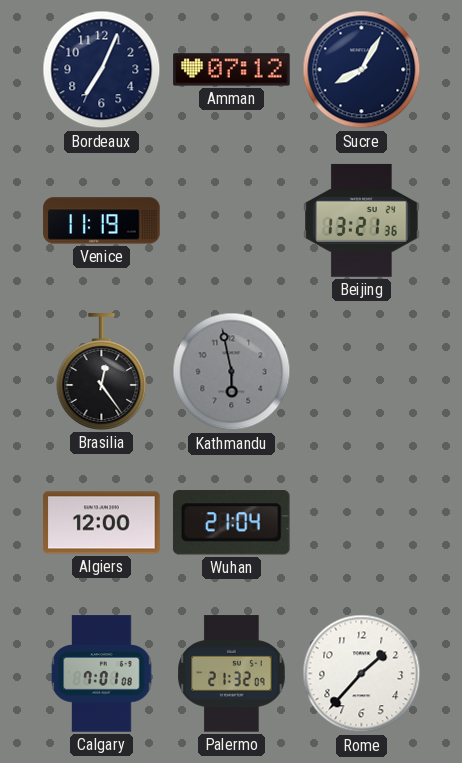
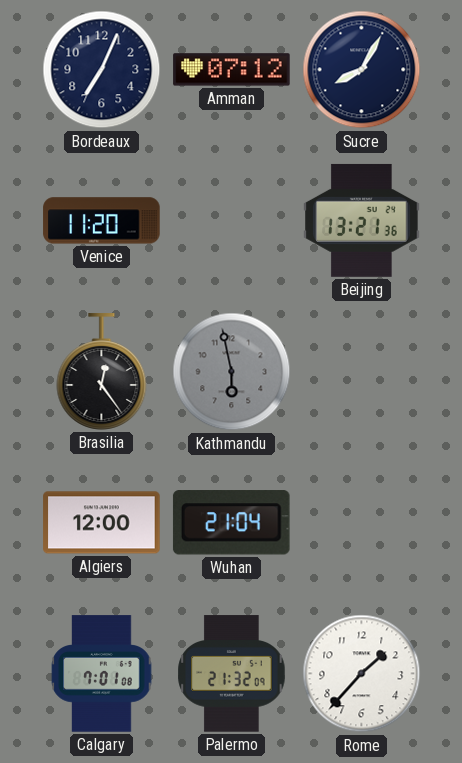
Venice: 11:19 -> 11:20
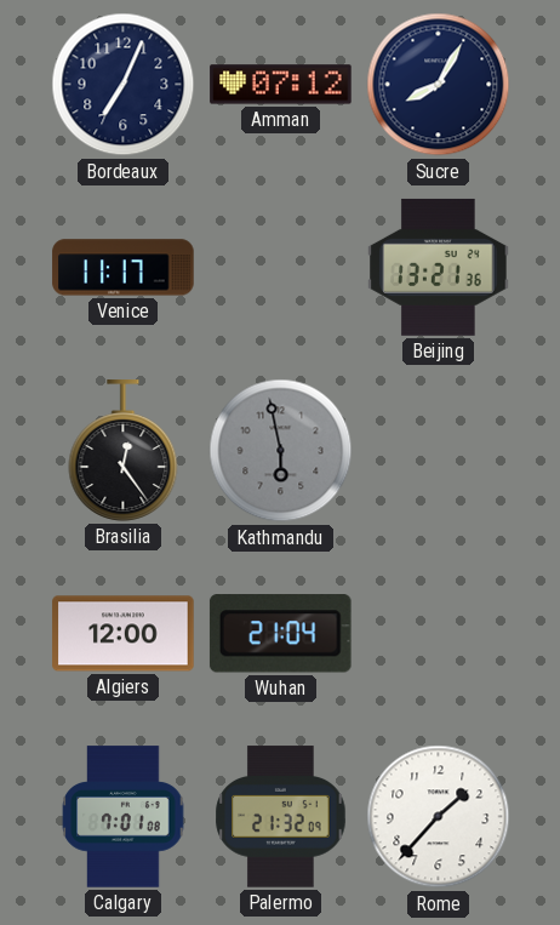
Venice: 11:20 -> 11:17
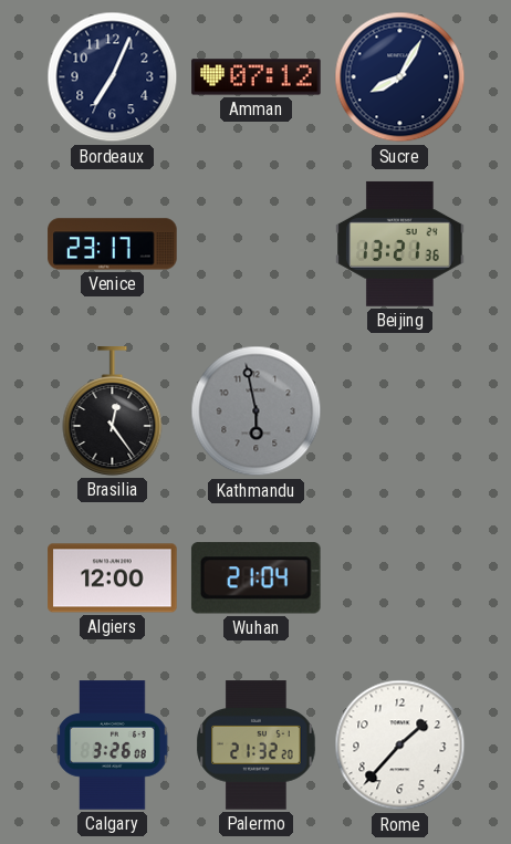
Venice: 11:17 -> 23:17
Calgary: 7:01 -> 3:26
Palermo: 21:32:09 -> 21:32:20
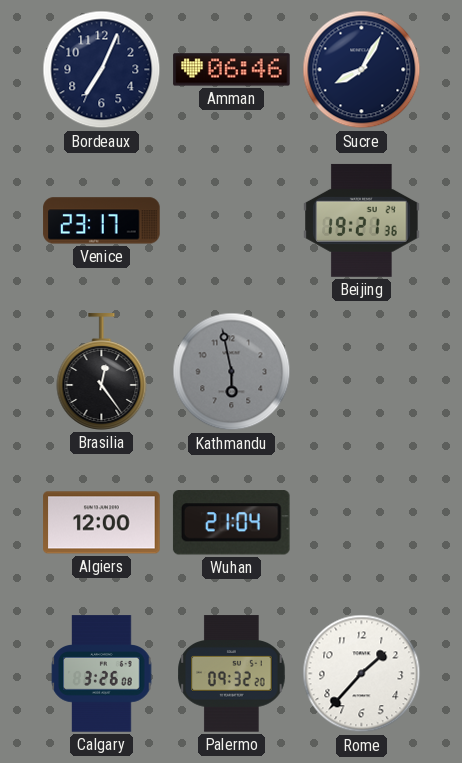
Amman: 07:12 -> 06:46
Beijing: 13:21 -> 19:21
Palermo: 21:32 -> 09:32
